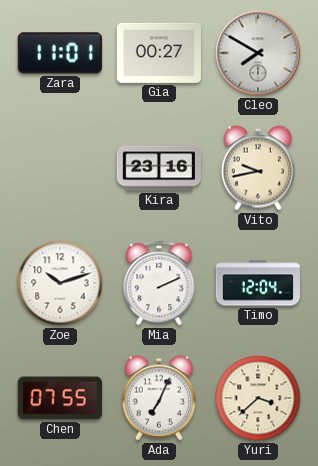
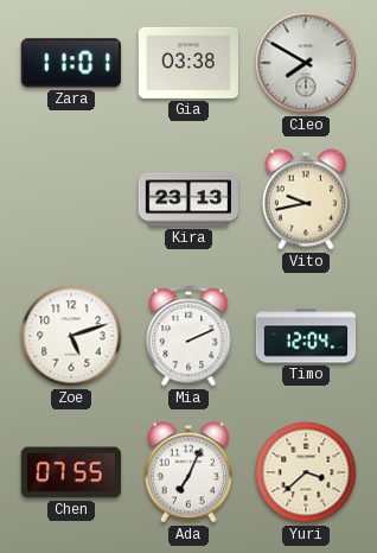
Gia: 00:27 -> 03:38
Kira: 23:16 -> 23:13
Zoe: 10:12 -> 5:12
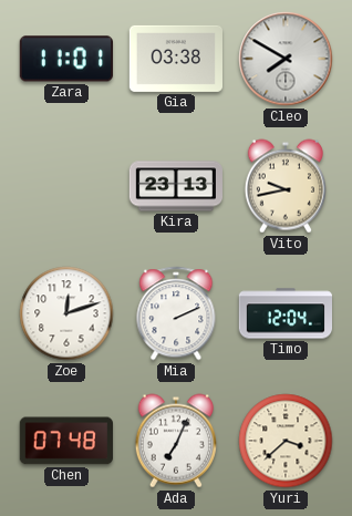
Zoe: 5:12 -> 12:12
Chen: 07:55 -> 07:48
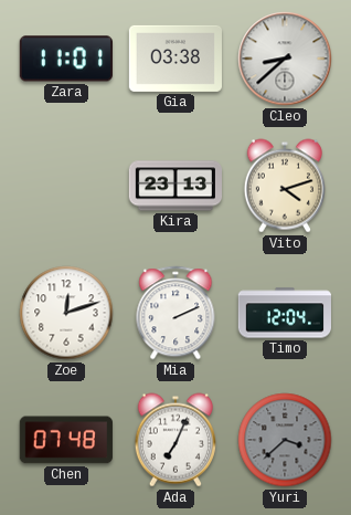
Cleo: 7:50 -> 8:38
Vito: 9:43 -> 4:12
Yuri dial: cream -> grey
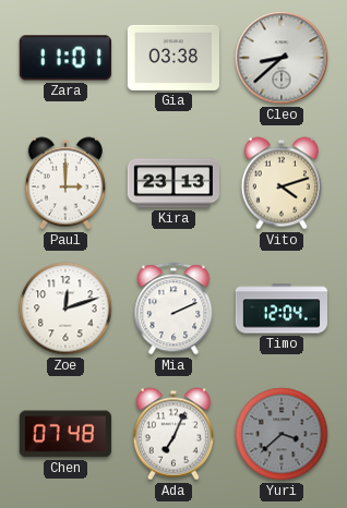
Paul: none -> 3:00
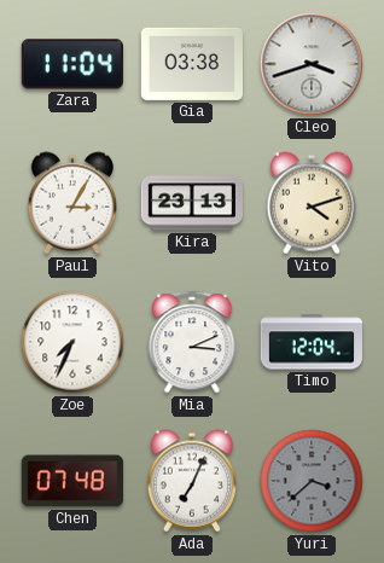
Zara: 11:01 -> 11:04
Cleo: 8:38 -> 3:42
Paul: 3:00 -> 3:05
Zoe: 12:12 -> 7:34
Mia: 2:11 -> 3:11
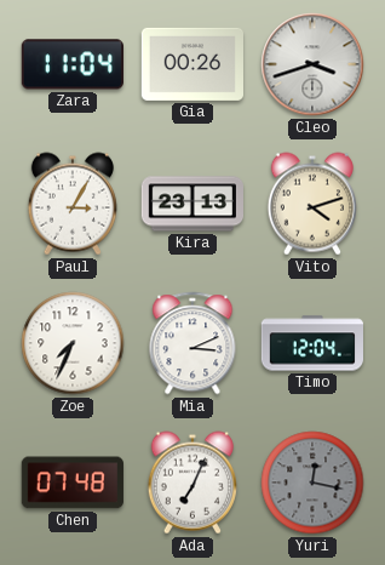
Gia: 03:38 -> 00:26
Yuri: 3:38 -> 12:17
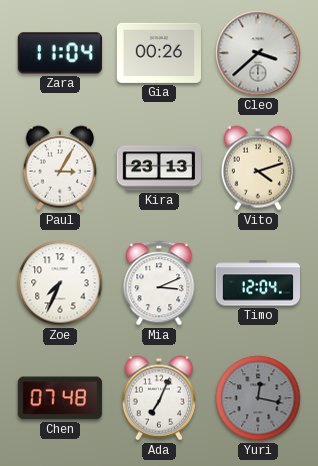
Cleo: 3:42 -> 3:38
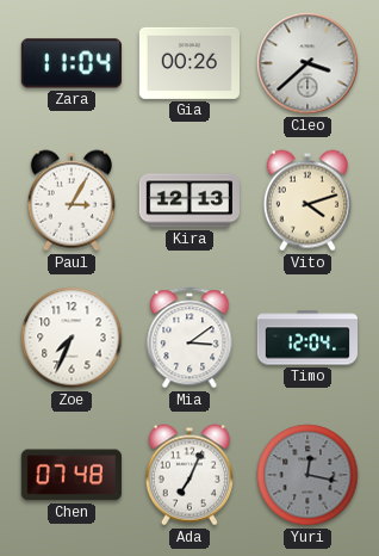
Kira: 23:13 -> 12:13
Mia: 3:11 -> 3:09
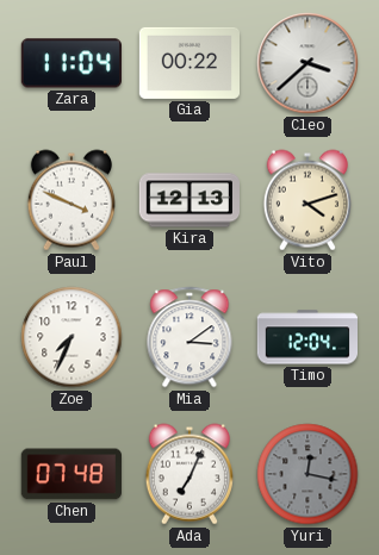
Gia: 00:26 -> 00:22
Paul: 3:05 -> 3:49
